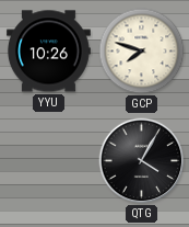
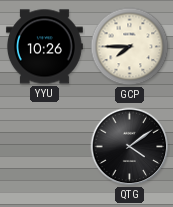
GCP: 7:48 -> 7:45
QTG: 4:05 -> 4:09
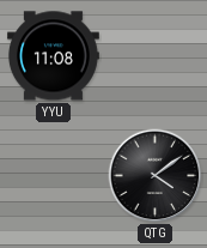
YYU: 10:26 -> 11:08
GCP: 7:45 -> none
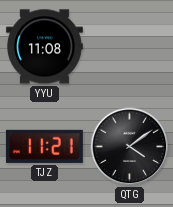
TJZ: none -> 11:21
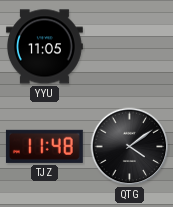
YYU: 11:08 -> 11:05
TJZ: 11:21 -> 11:48
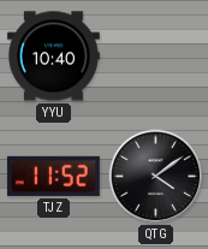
YYU: 11:05 -> 10:40
TJZ: 11:48 -> 11:52
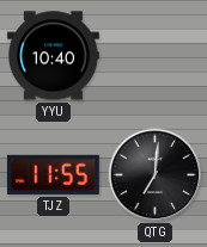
TJZ: 11:52 -> 11:55
QTG: 4:09 -> 7:01
